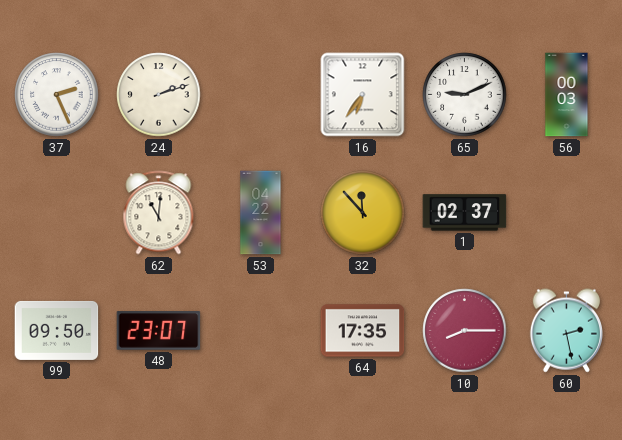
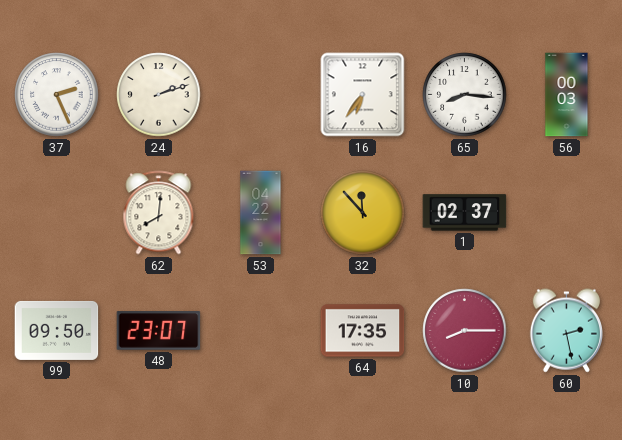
65: 9:11 -> 8:16
62: 11:01 -> 8:01
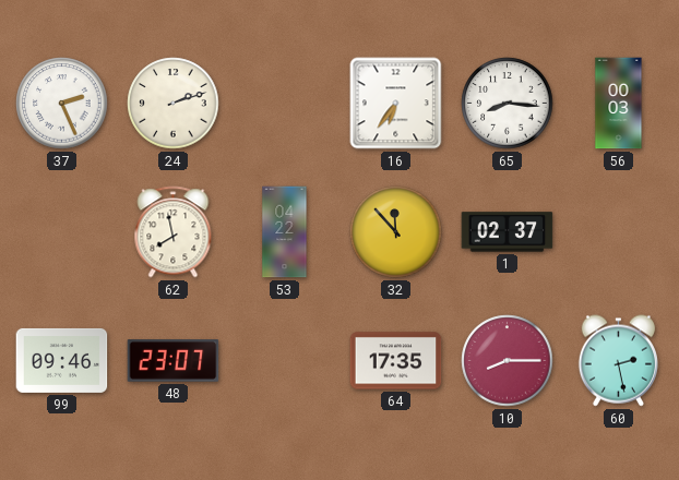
62: 8:01 -> 7:58
99: 09:50 -> 09:46
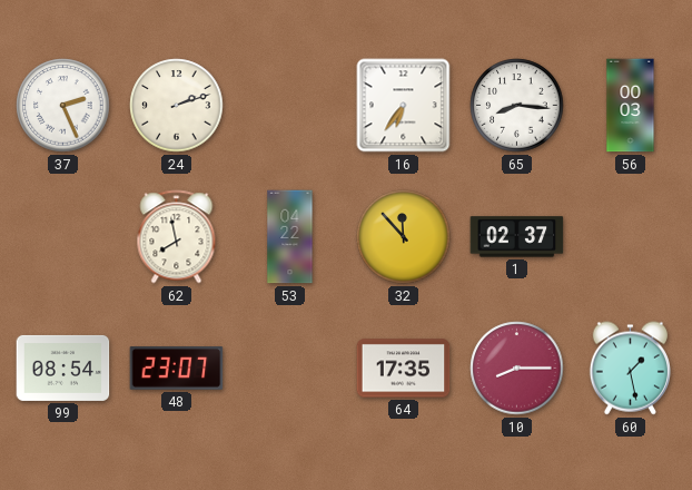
99: 09:46 -> 08:54
60: 2:28 -> 1:28
